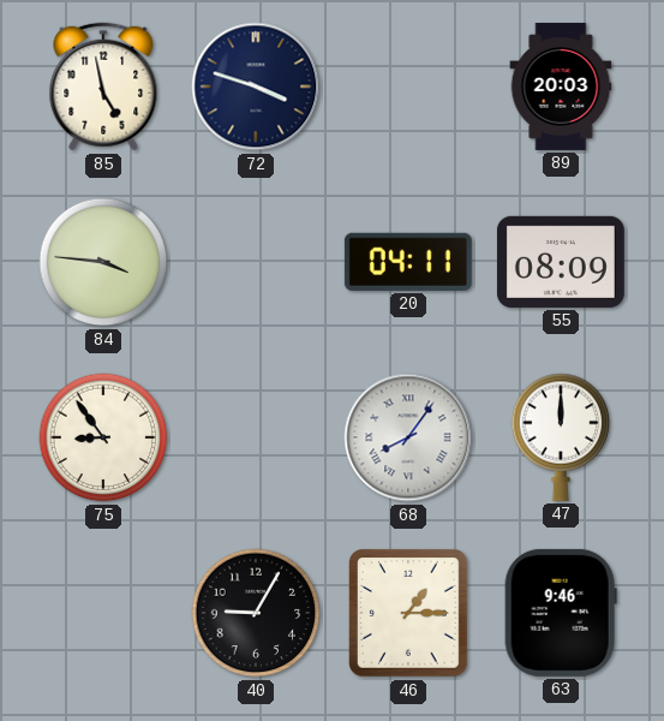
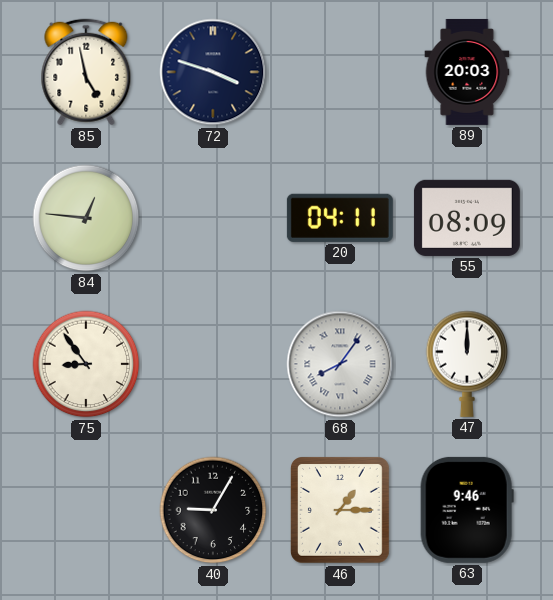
84: 3:46 -> 12:46
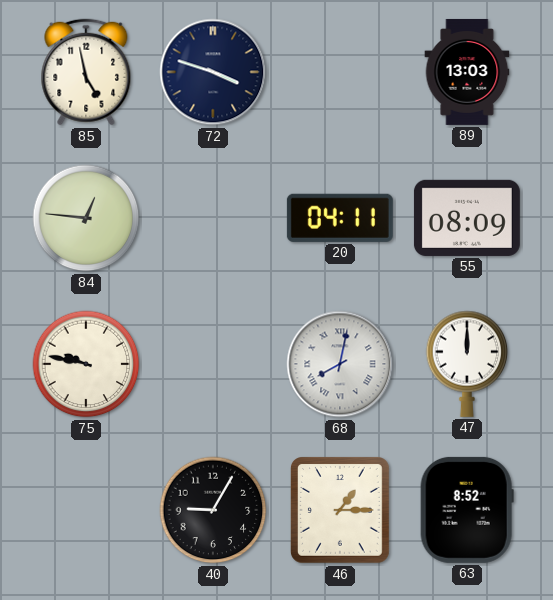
89: 20:03 -> 13:03
75: 8:54 -> 9:47
68: 8:06 -> 8:02
63: 9:46 -> 8:52
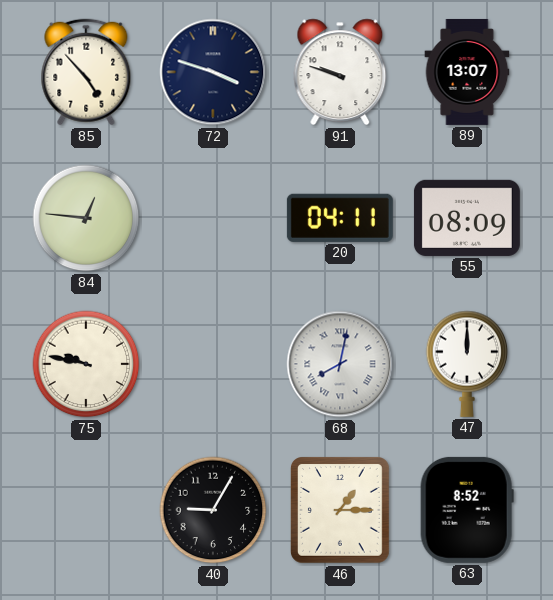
85: 4:58 -> 4:53
91: none -> 9:48
89: 13:03 -> 13:07
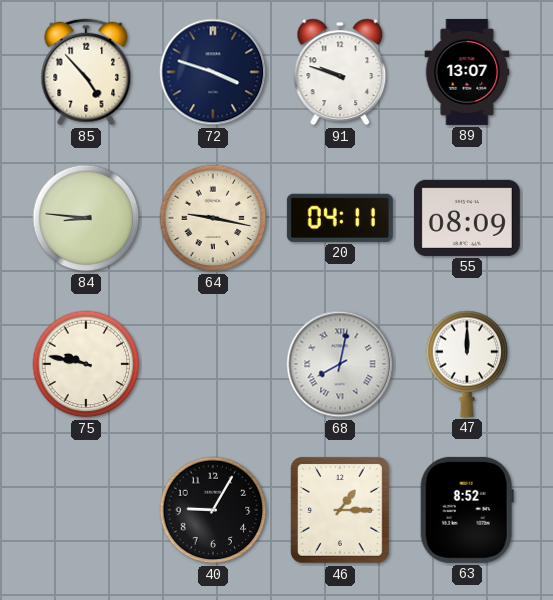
84: 12:46 -> 8:46
64: none -> 9:17
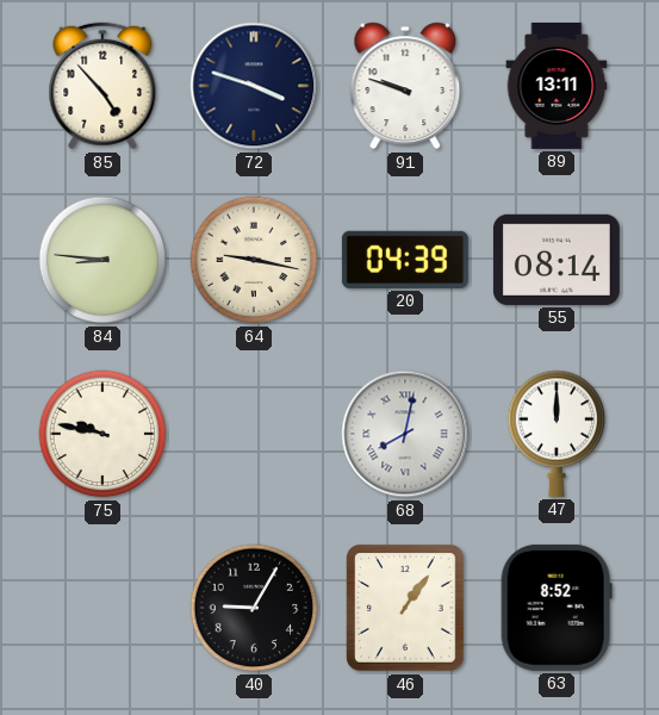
89: 13:07 -> 13:11
20: 04:11 -> 04:39
55: 08:09 -> 08:14
46: 1:15 -> 1:06
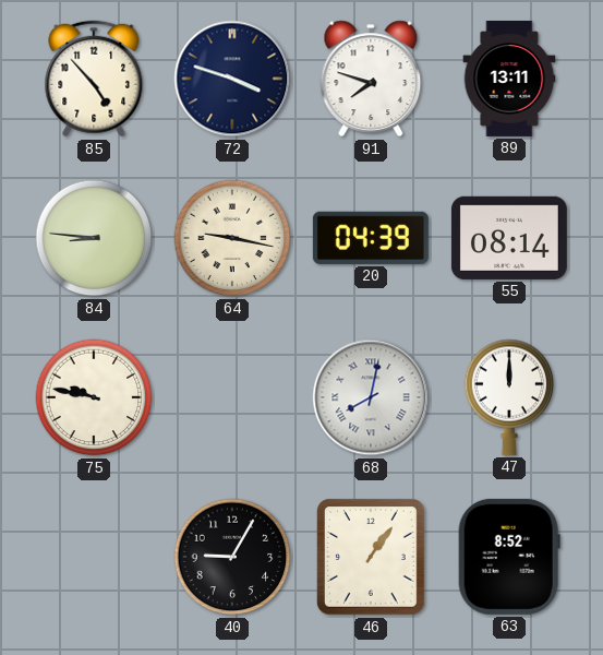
91: 9:48 -> 7:48
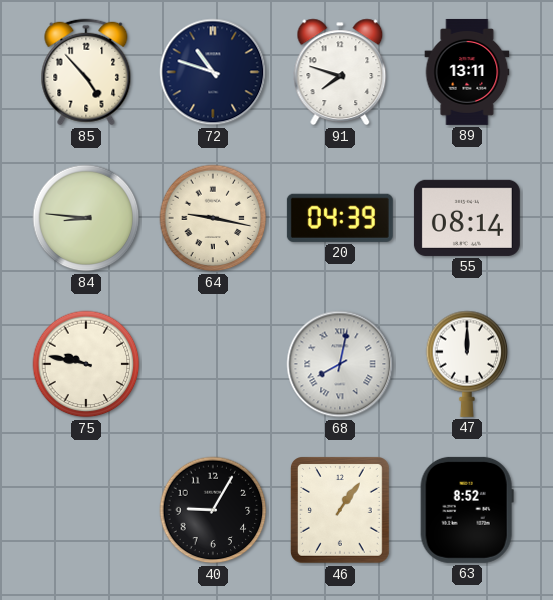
72: 3:48 -> 10:48
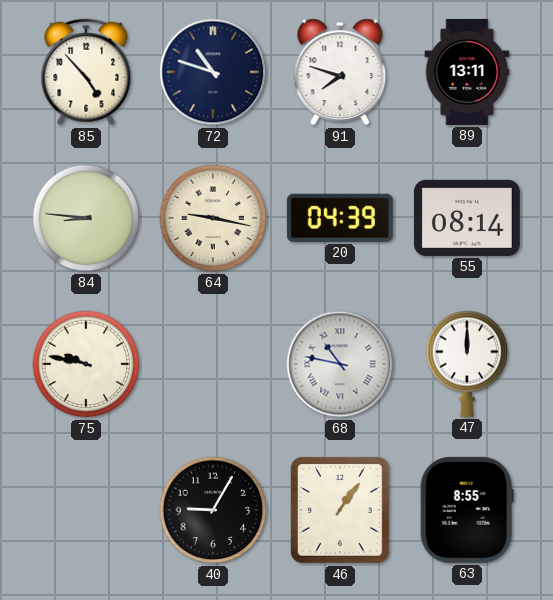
68: 8:02 -> 10:47
63: 8:52 -> 8:55
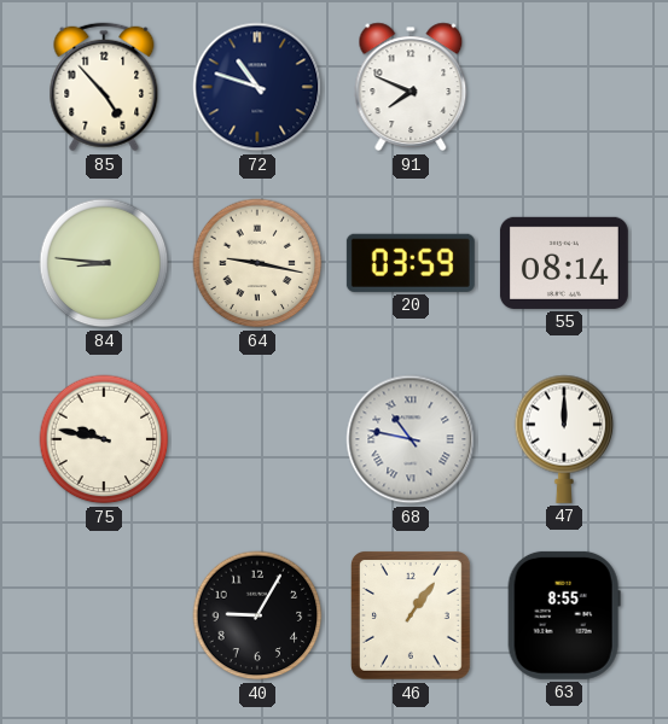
91: 7:48 -> 7:49
89: 13:11 -> none
20: 04:39 -> 03:59
